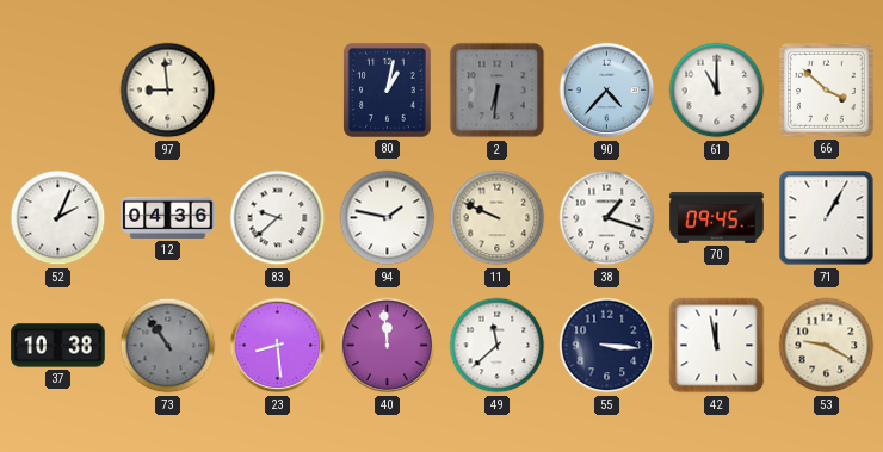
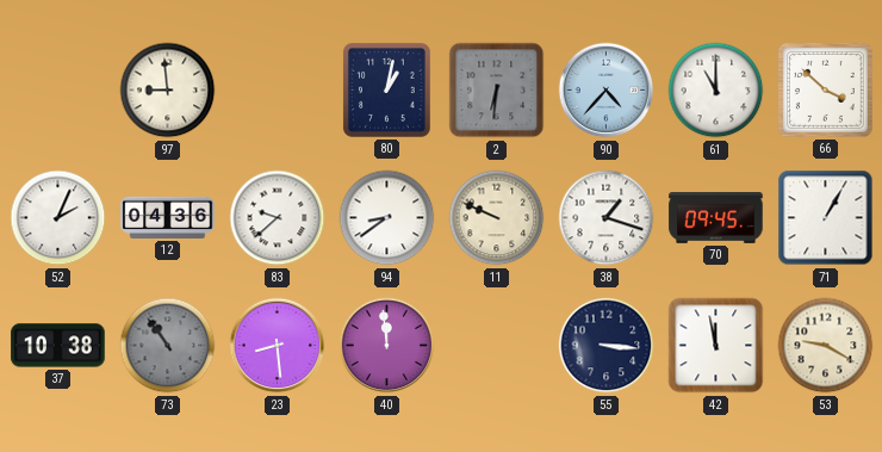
94: 1:47 -> 8:39
49: 11:38 -> none
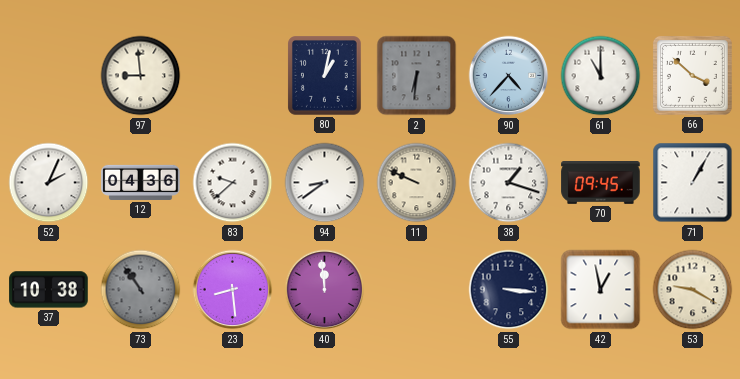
42: 11:58 -> 12:58
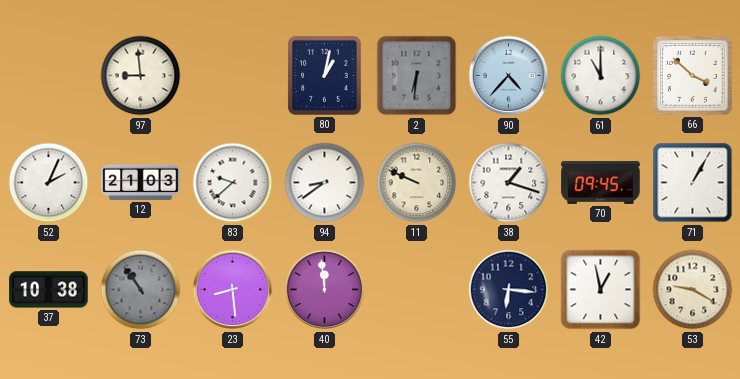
12: 04:36 -> 21:03
55: 3:16 -> 6:16
